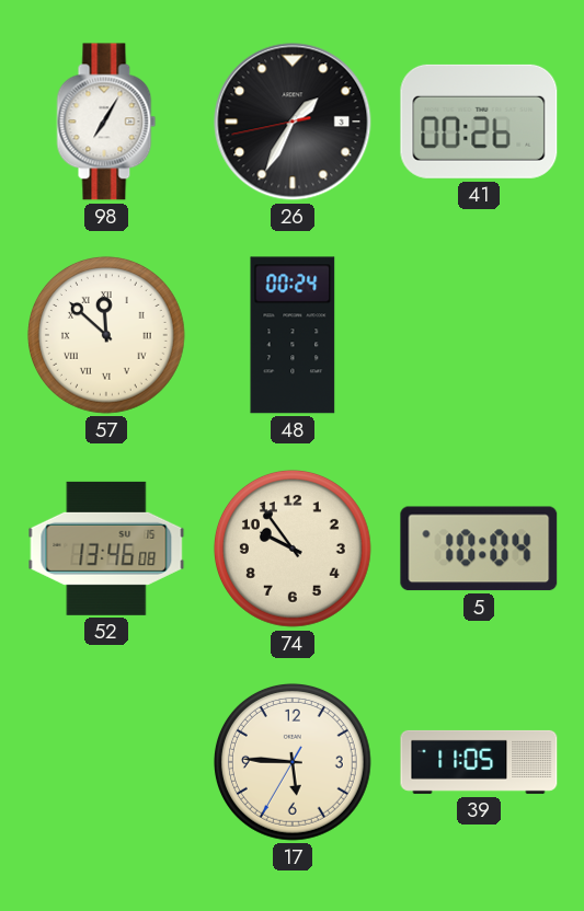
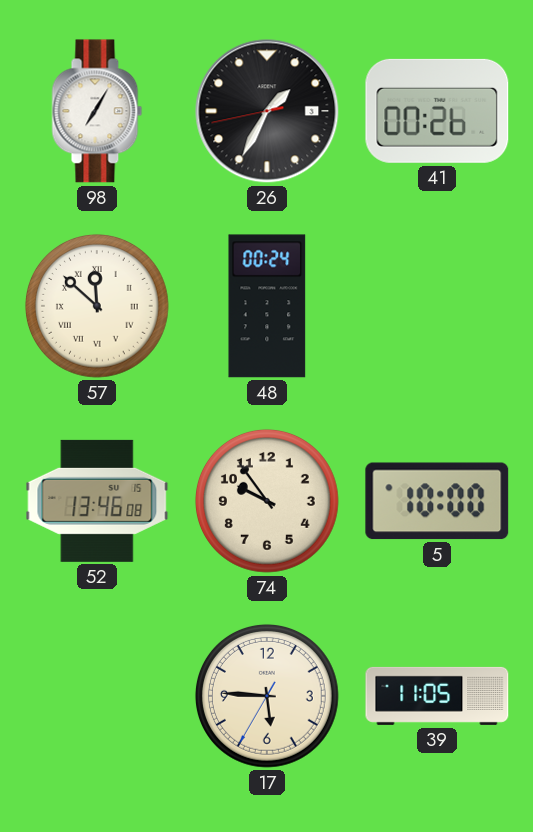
5: 10:04 -> 10:00
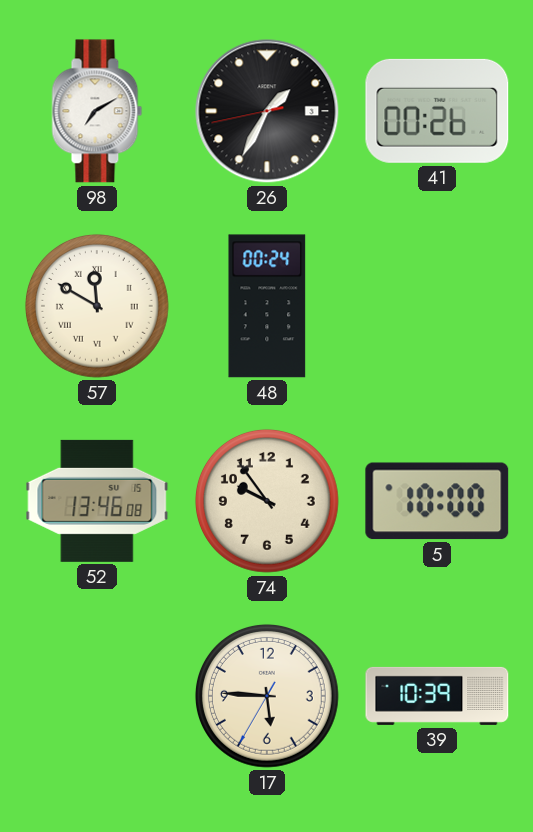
98: 7:05 -> 7:10
57: 11:52 -> 11:50
39: 11:05 -> 10:39
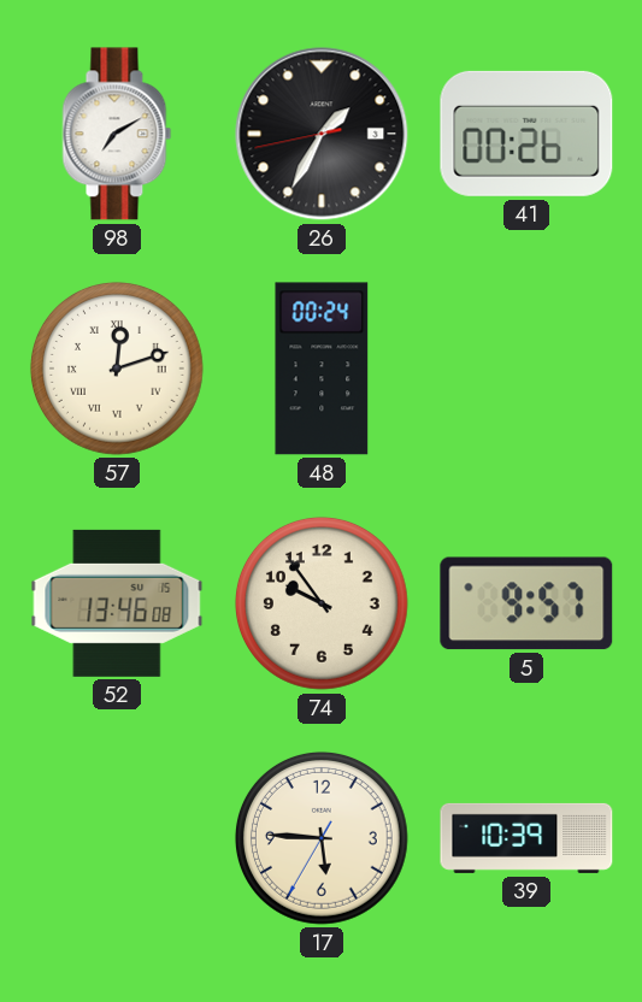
57: 11:50 -> 12:12
5: 10:00 -> 9:57
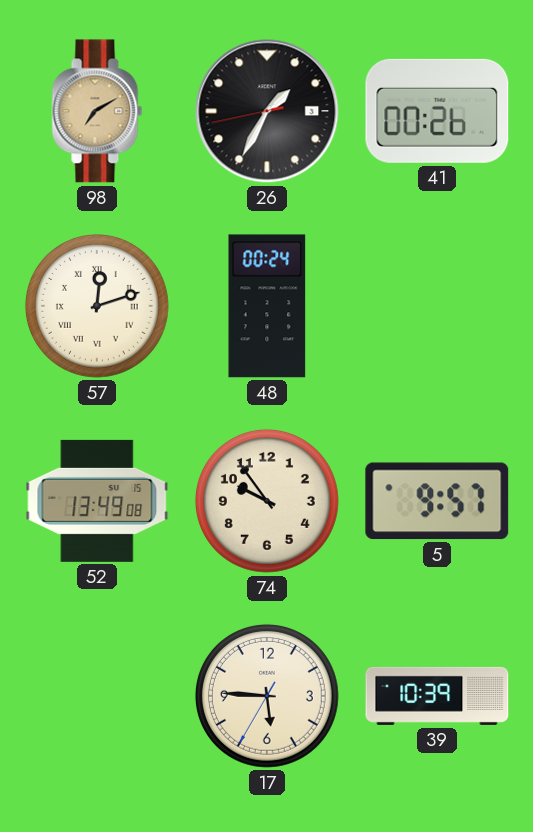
98 dial: white -> champagne
52: 13:46 -> 13:49
